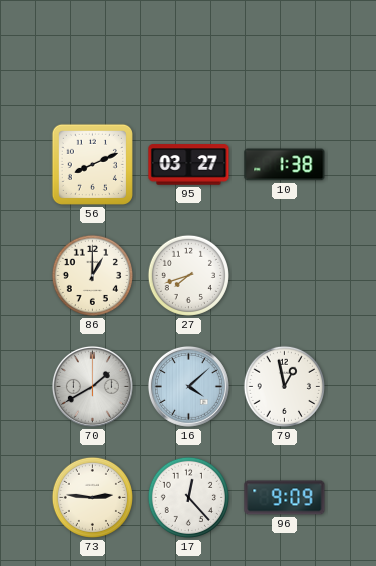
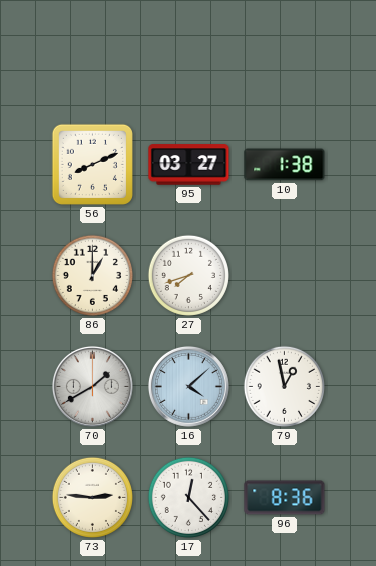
96: 9:09 -> 8:36
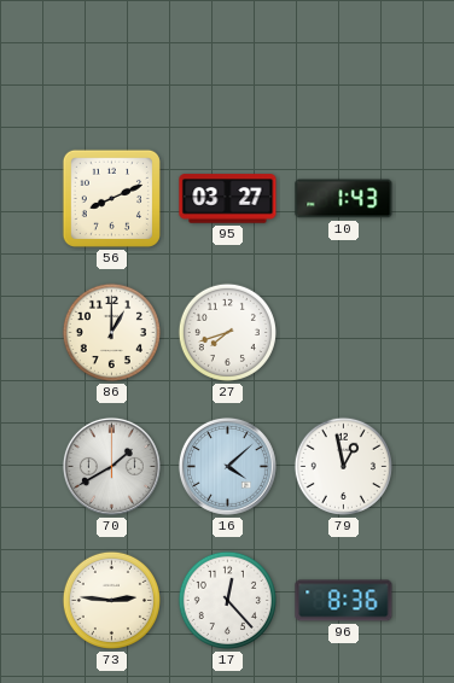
10: 1:38 -> 1:43
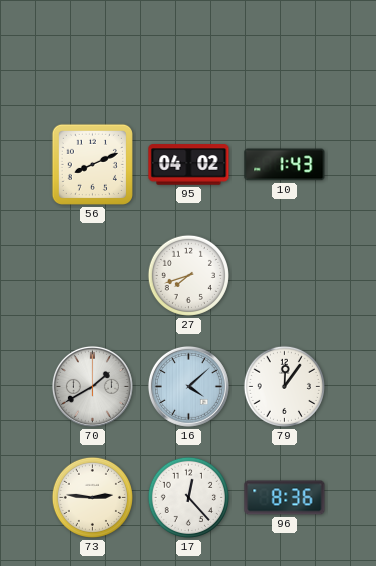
95: 03:27 -> 04:02
86: 1:00 -> none
79: 12:58 -> 12:06
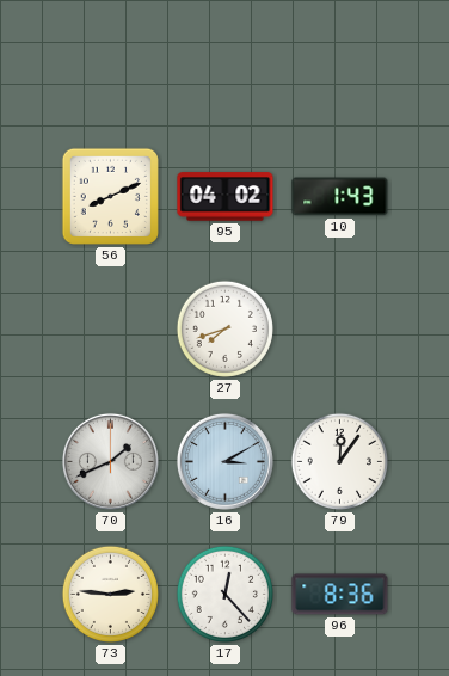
70: 1:40 -> 1:41
16: 4:08 -> 3:10
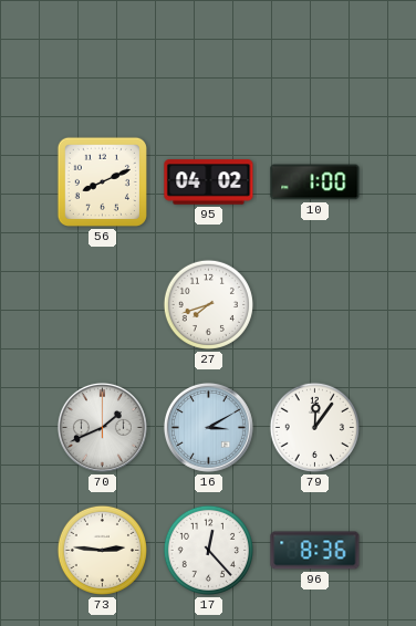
10: 1:43 -> 1:00
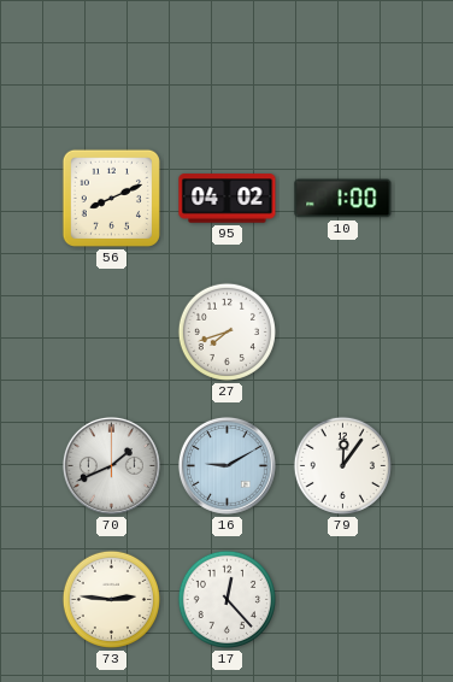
16: 3:10 -> 9:10
96: 8:36 -> none
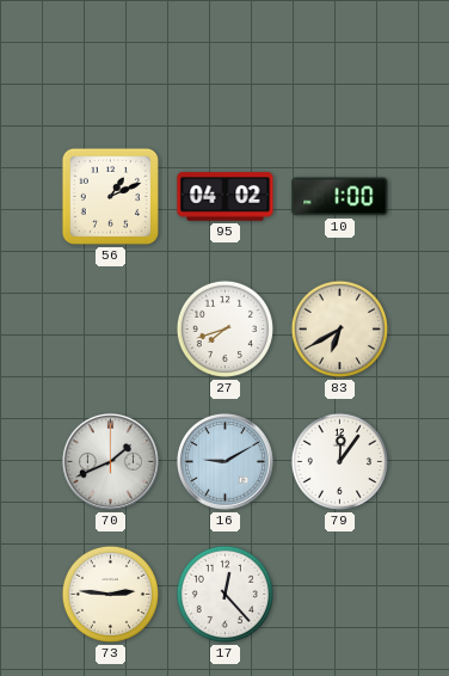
56: 8:11 -> 1:11
83: none -> 6:40
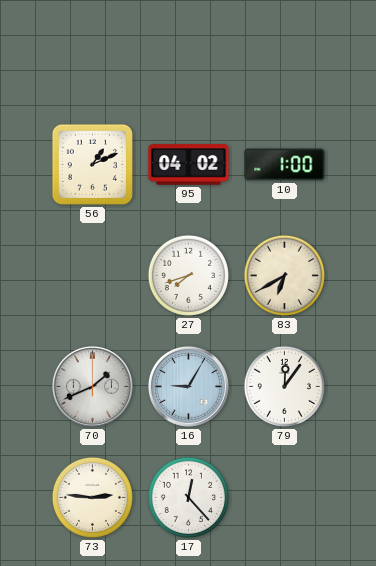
16: 9:10 -> 9:05
